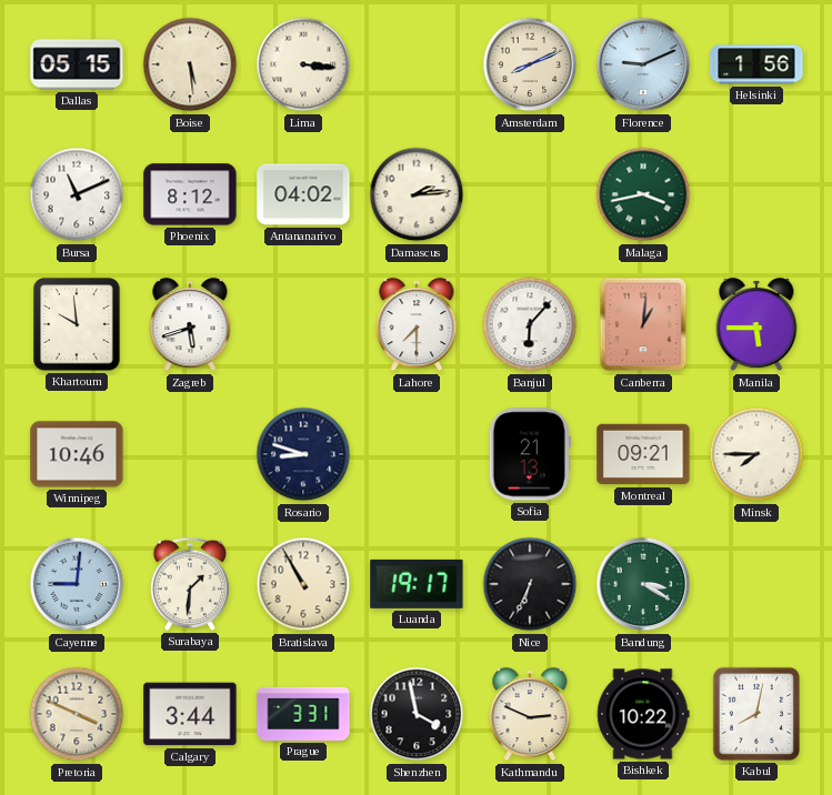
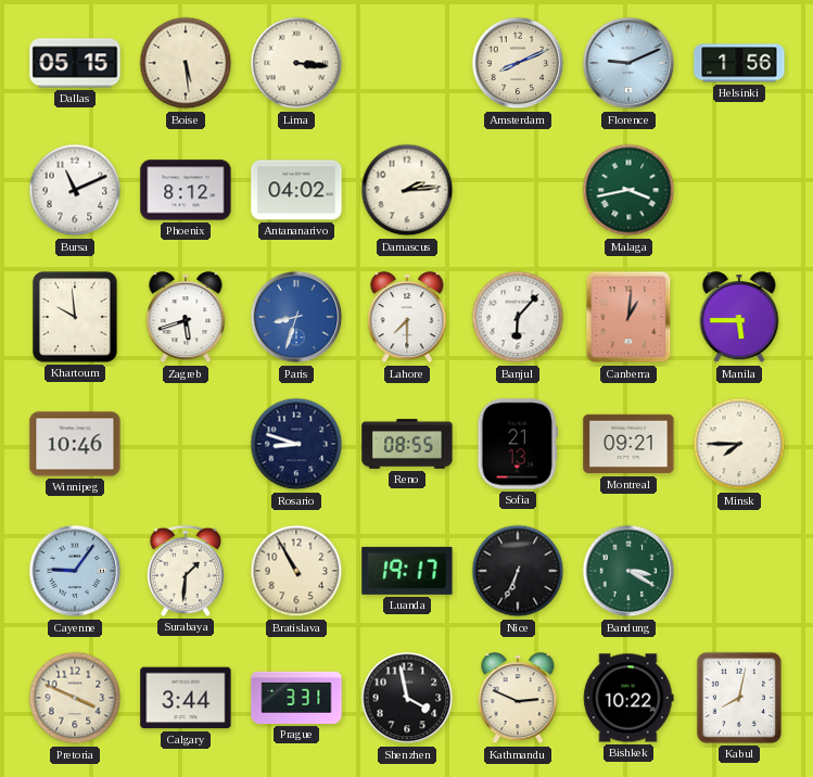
Paris: none -> 8:33
Reno: none -> 08:55
Cayenne: 9:01 -> 9:06
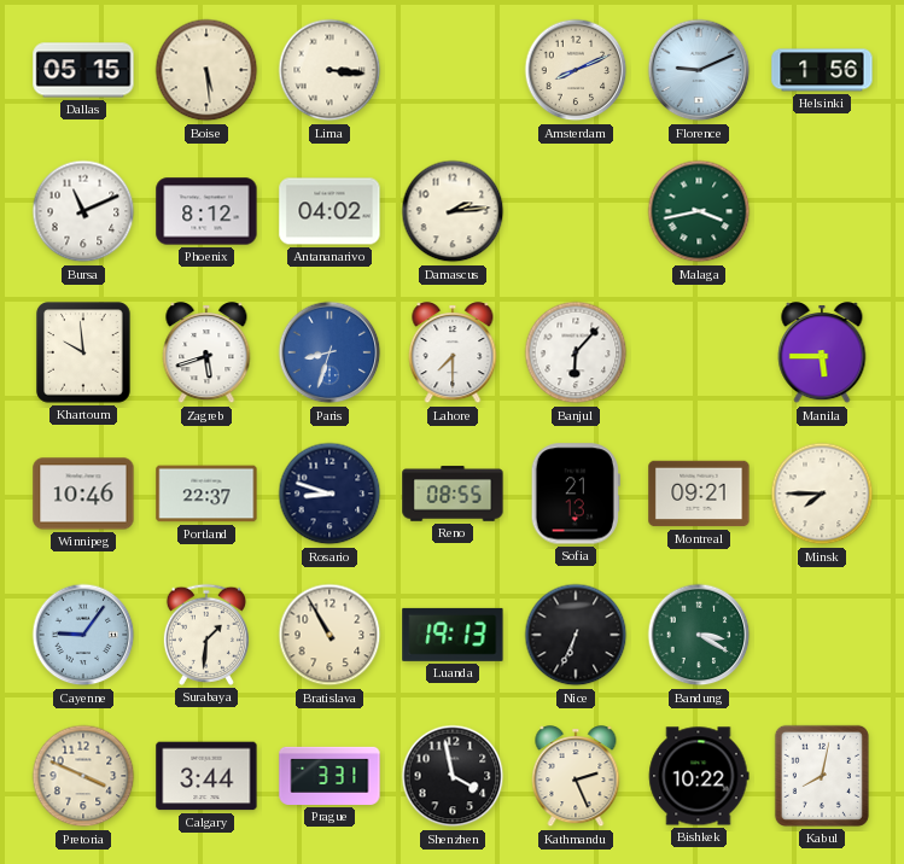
Canberra: 1:01 -> none
Portland: none -> 22:37
Luanda: 19:17 -> 19:13
Kathmandu: 2:49 -> 2:26
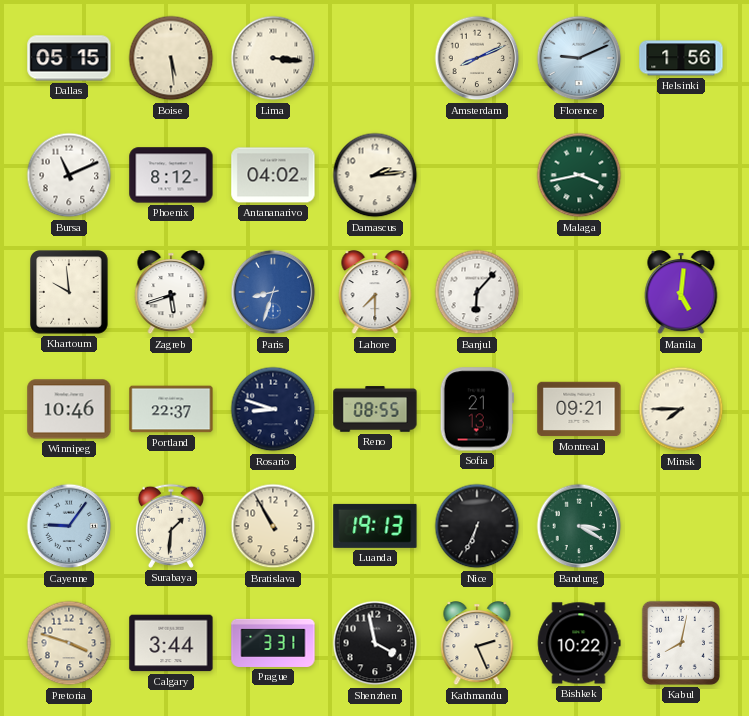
Manila: 5:45 -> 5:01
Pretoria: 3:49 -> 3:48
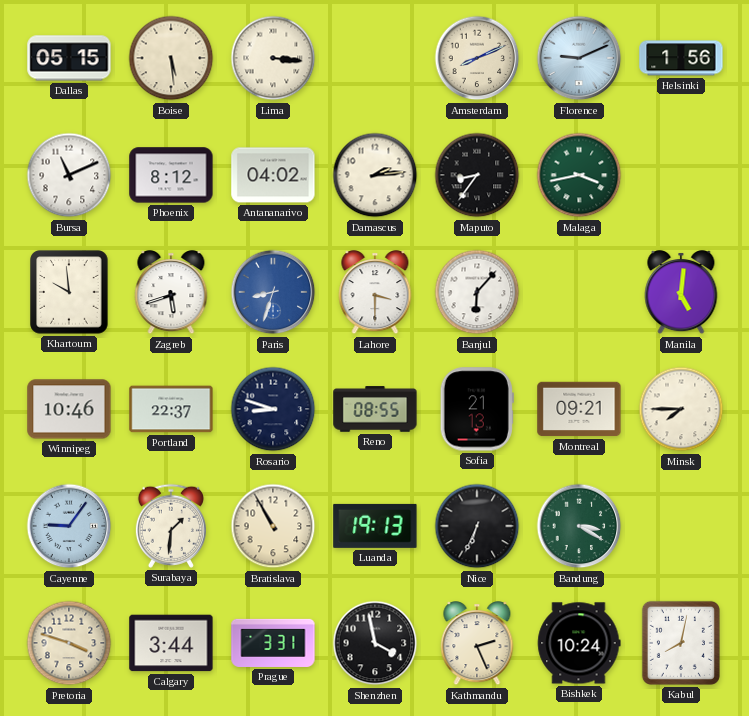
Maputo: none -> 8:36
Lahore: 7:30 -> 3:30
Bishkek: 10:22 -> 10:24
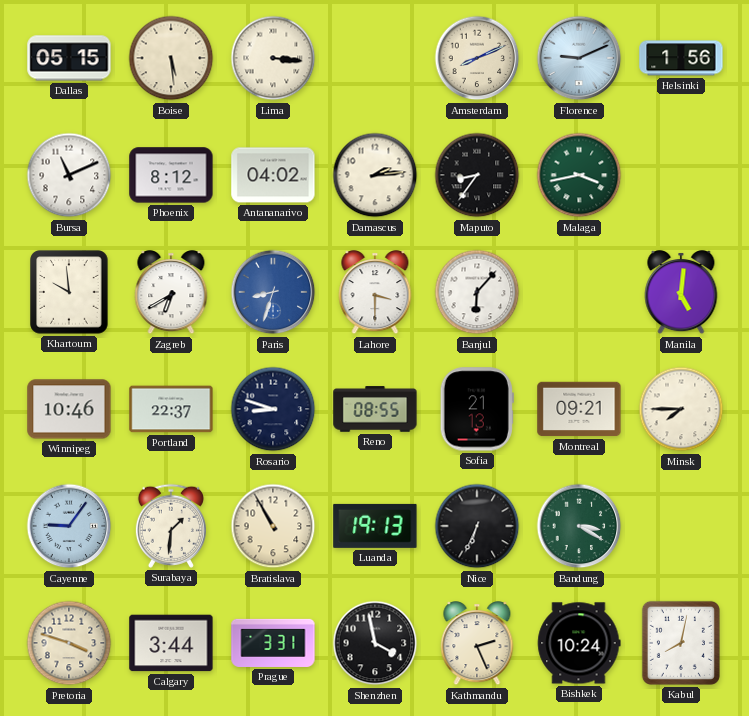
Zagreb: 5:42 -> 6:40
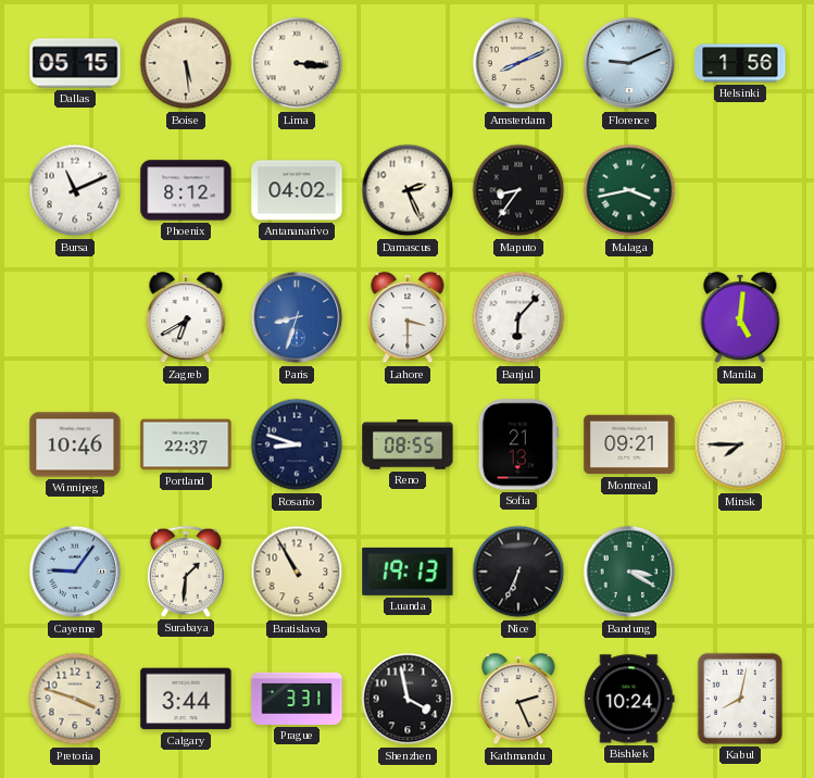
Damascus: 2:14 -> 2:26
Khartoum: 9:59 -> none
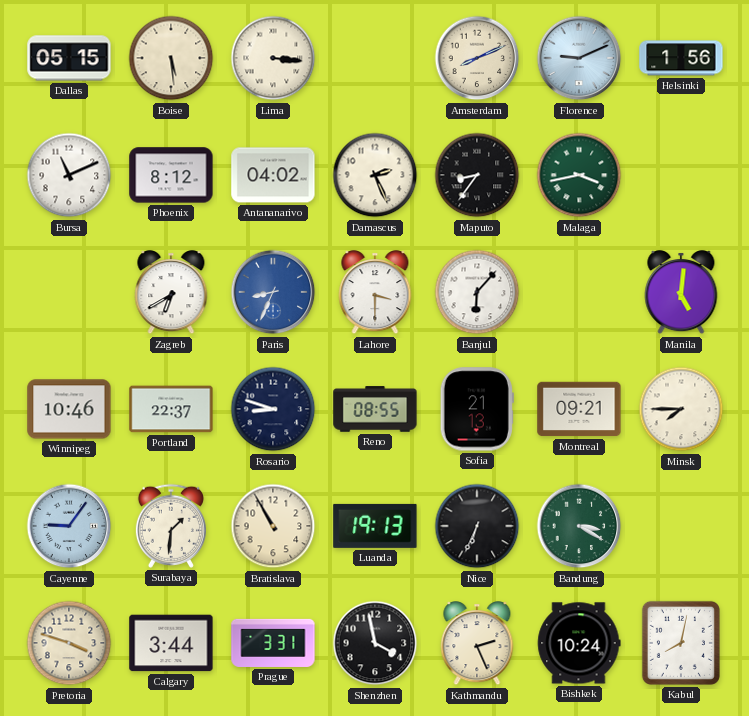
Paris: 8:33 -> 8:34
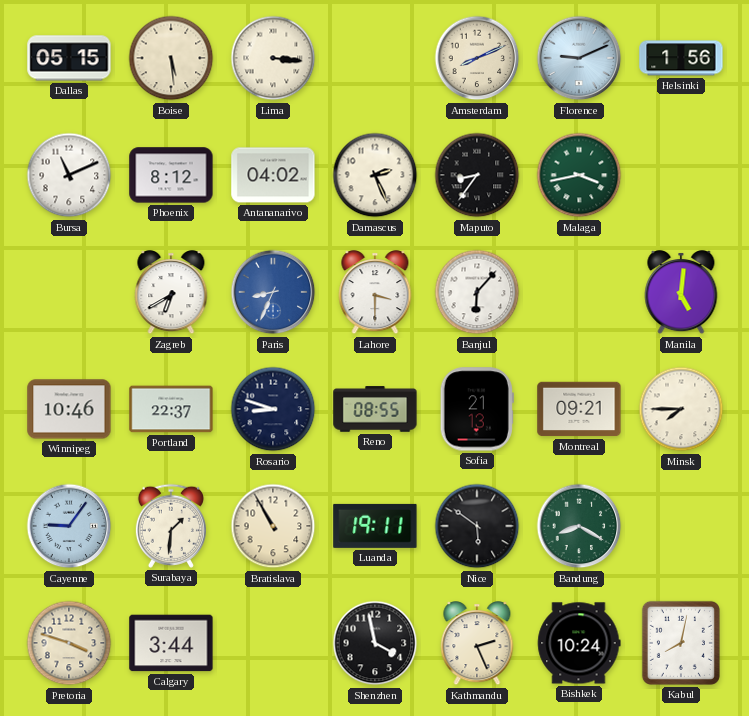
Luanda: 19:13 -> 19:11
Nice: 6:34 -> 5:51
Bandung: 3:20 -> 8:20
Prague: 3:31 -> none
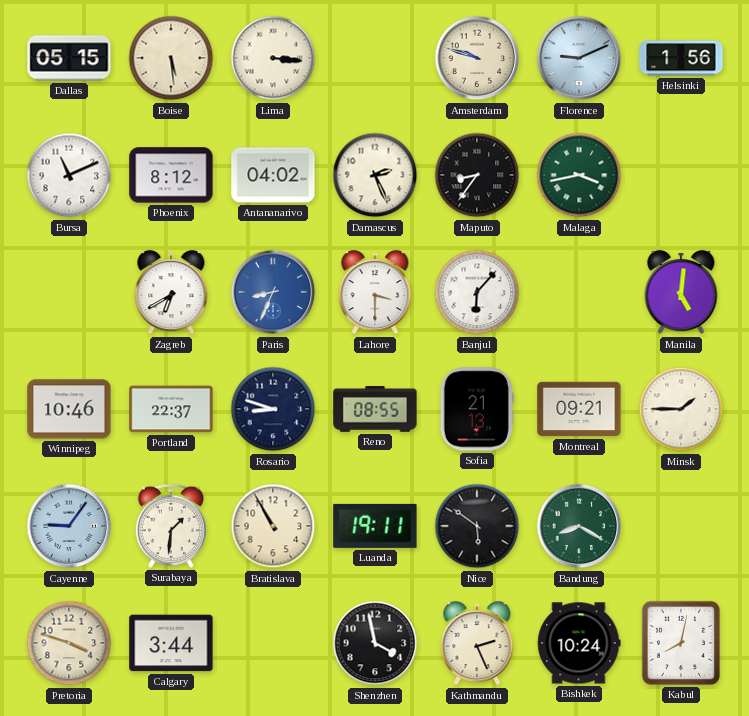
Amsterdam: 8:11 -> 9:48
Minsk: 7:45 -> 1:45
